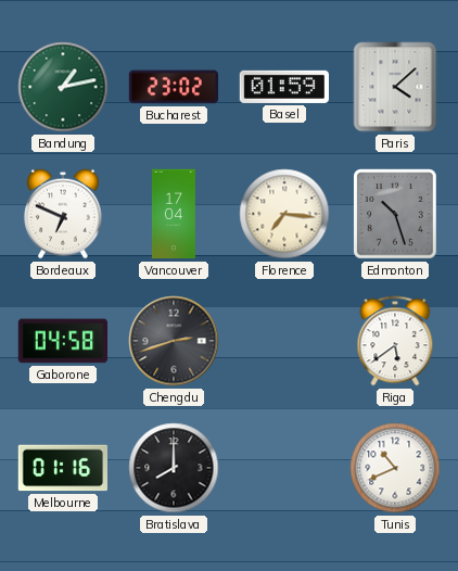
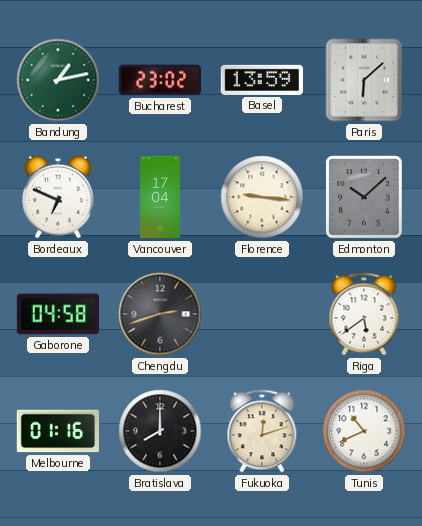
Basel: 01:59 -> 13:59
Paris: 4:08 -> 6:08
Florence: 7:16 -> 9:16
Edmonton: 10:27 -> 10:08
Fukuoka: none -> 12:12
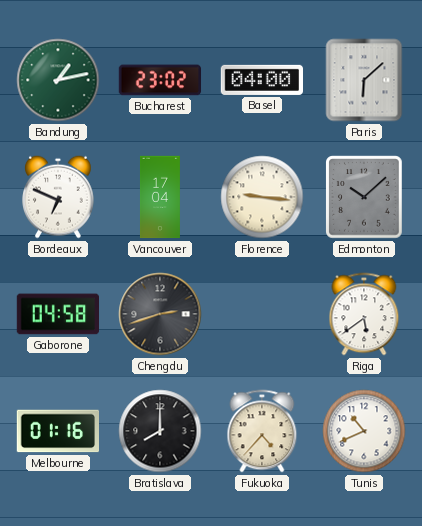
Basel: 13:59 -> 04:00
Fukuoka: 12:12 -> 4:37
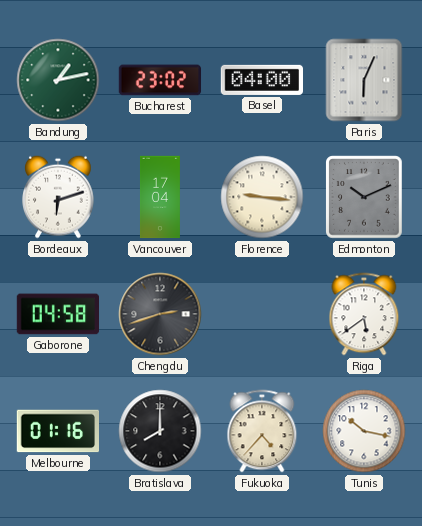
Paris: 6:08 -> 6:04
Bordeaux: 6:49 -> 6:12
Edmonton: 10:08 -> 10:11
Tunis: 10:41 -> 10:17
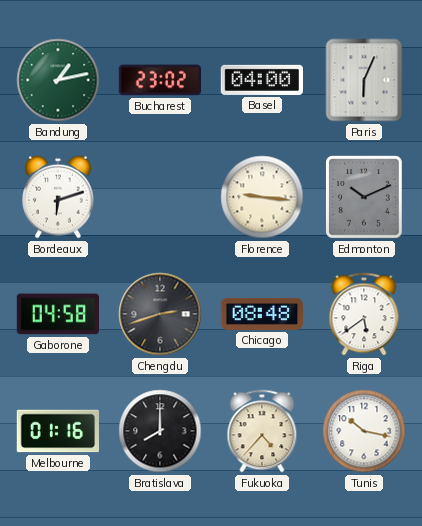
Vancouver: 17:04 -> none
Chicago: none -> 08:48
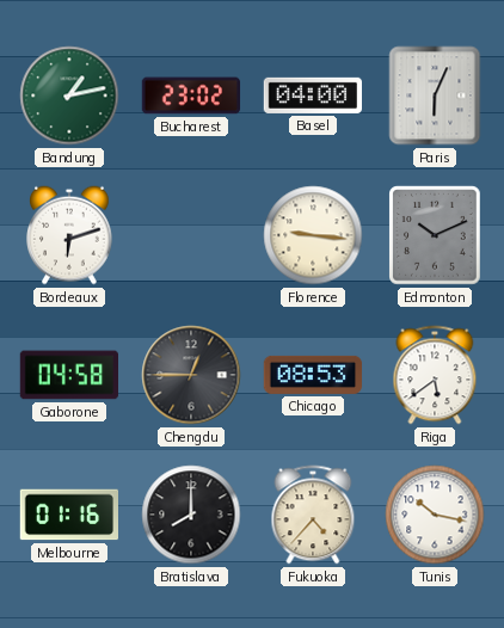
Chengdu: 2:42 -> 12:45
Chicago: 08:48 -> 08:53
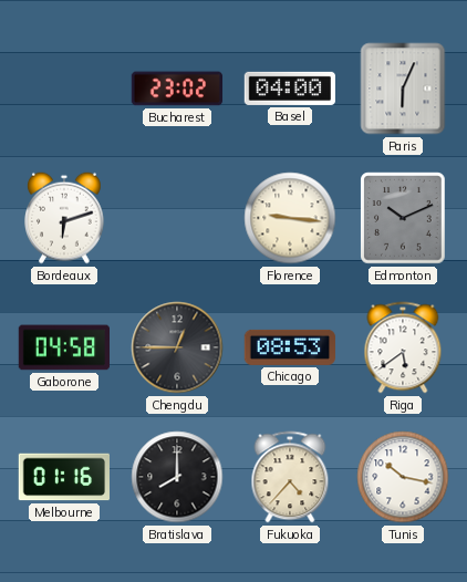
Bandung: 1:13 -> none
